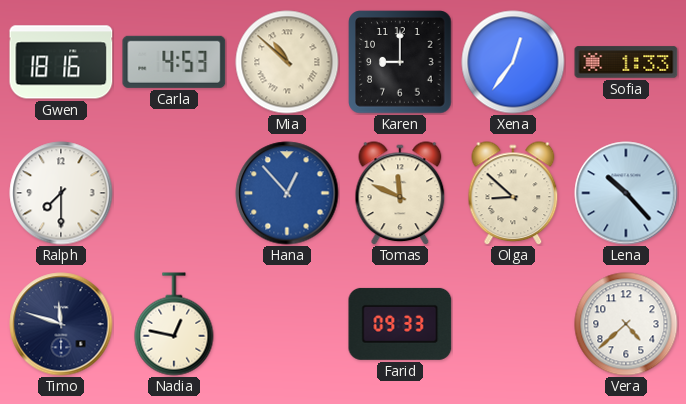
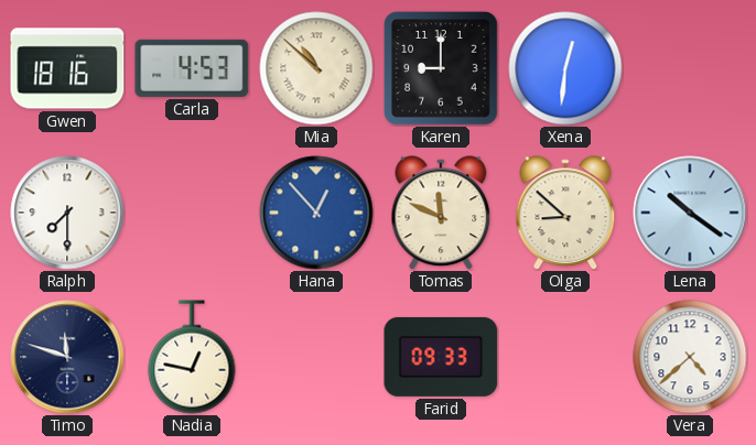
Xena: 12:36 -> 12:31
Sofia: 1:33 -> none
Lena: 10:23 -> 10:21
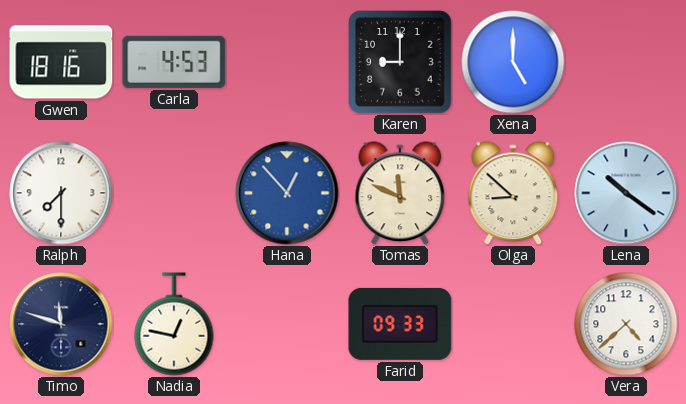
Mia: 10:52 -> none
Xena: 12:31 -> 5:00
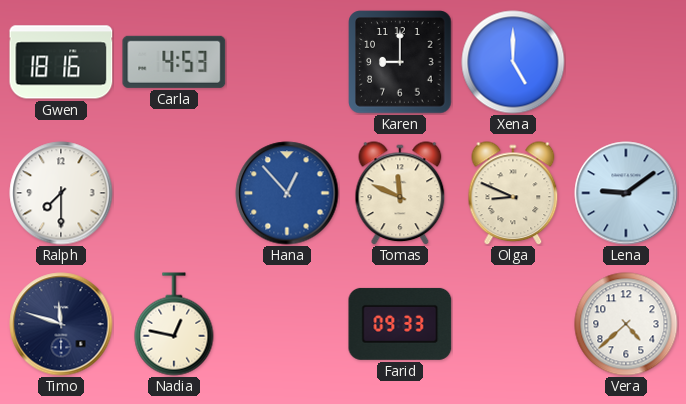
Olga: 8:52 -> 8:49
Lena: 10:21 -> 9:09
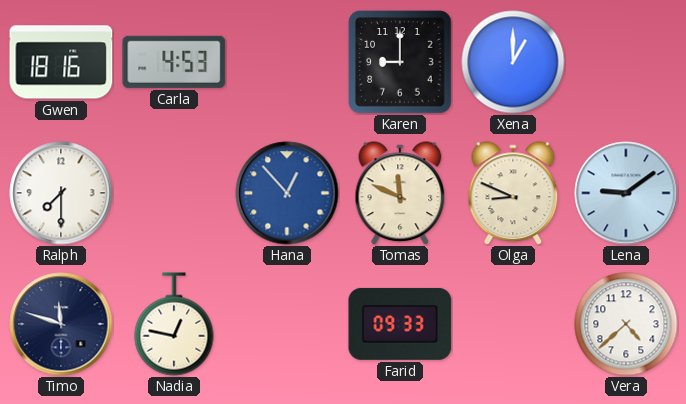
Xena: 5:00 -> 1:00
